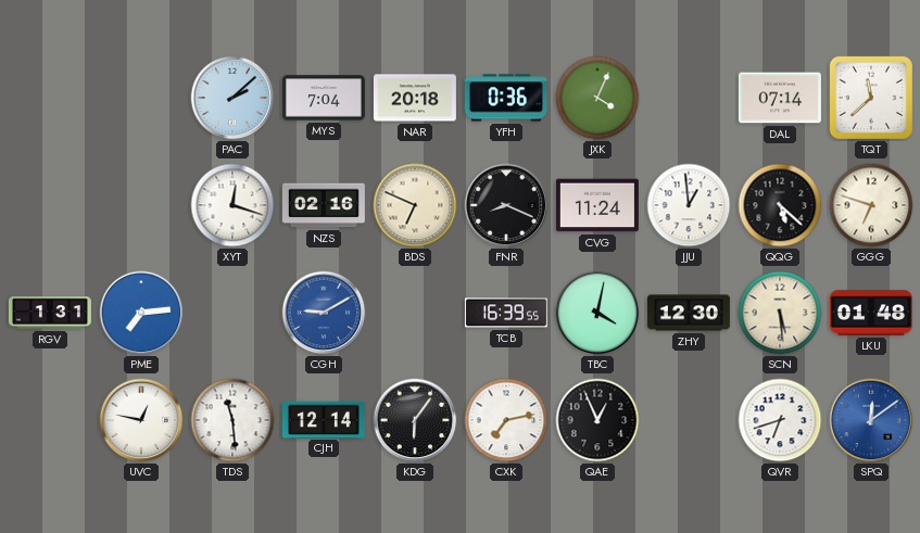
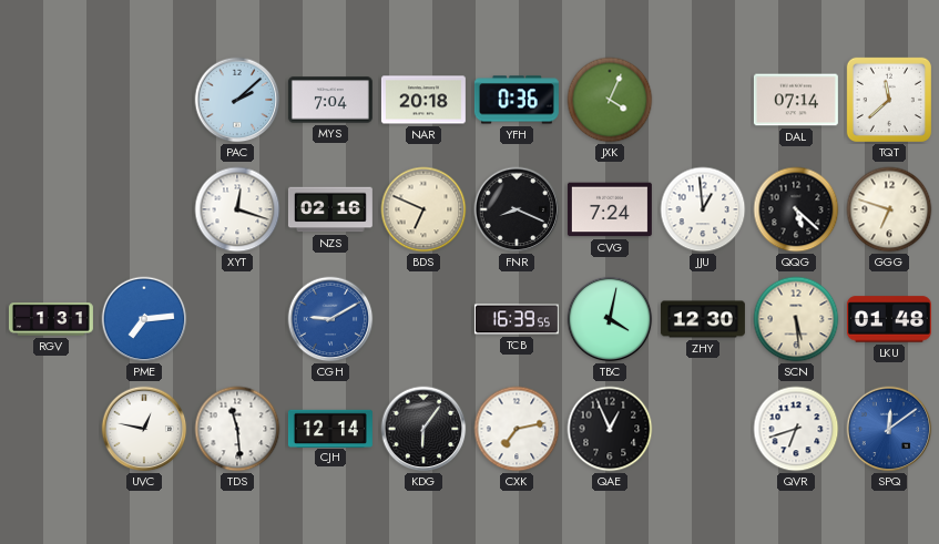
CVG: 11:24 -> 7:24
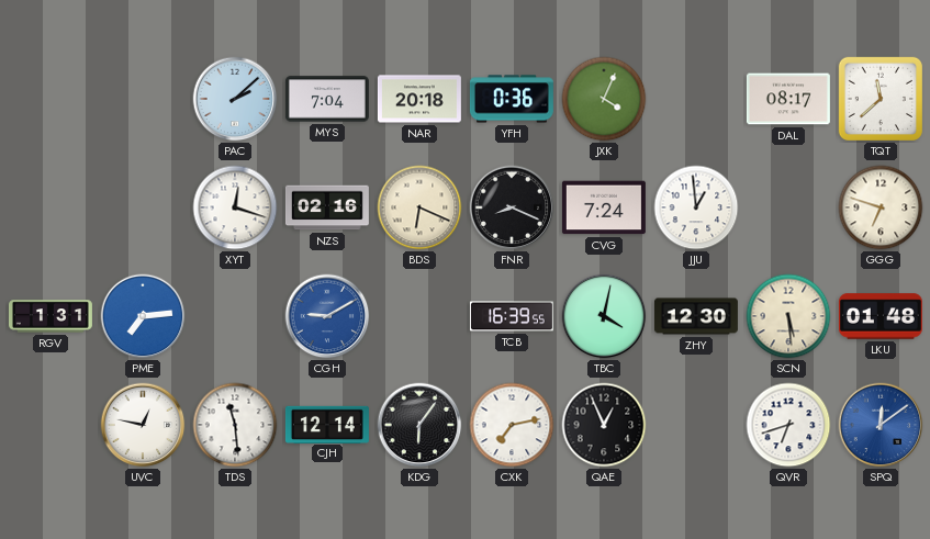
DAL: 07:14 -> 08:17
BDS: 6:49 -> 6:19
QQG: 5:22 -> none
